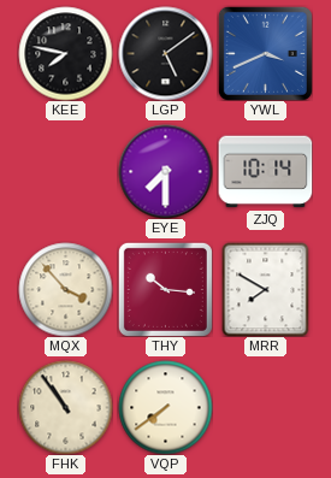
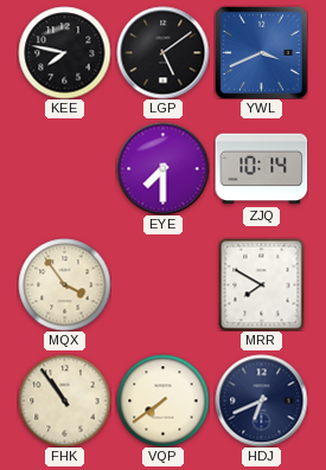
MQX: 3:53 -> 3:54
THY: 10:16 -> none
HDJ: none -> 6:41
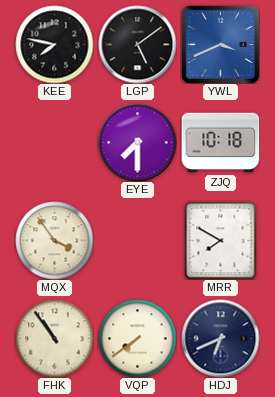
ZJQ: 10:14 -> 10:18
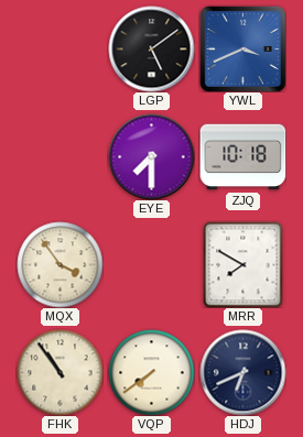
KEE: 7:47 -> none
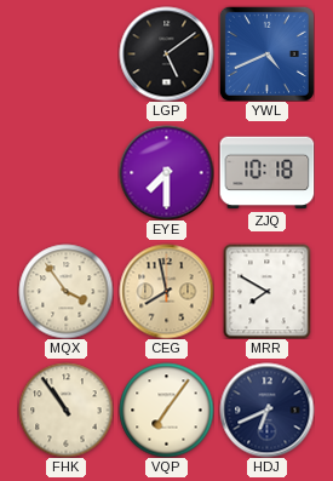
YWL: 3:41 -> 4:41
CEG: none -> 7:58
VQP: 7:39 -> 7:06
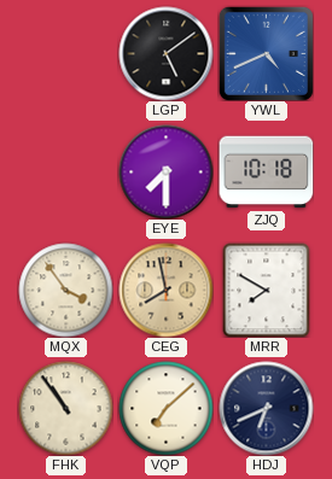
VQP: 7:06 -> 7:08
